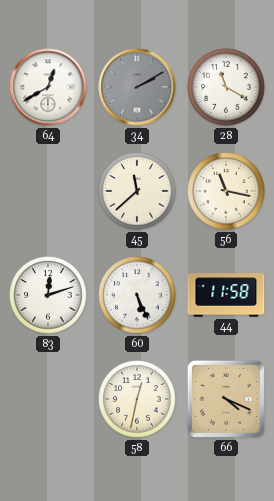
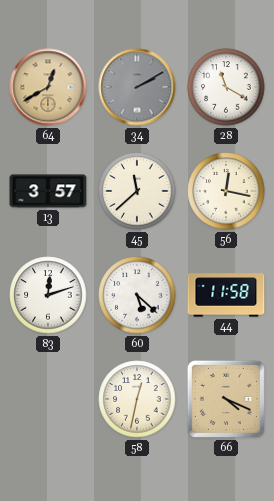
64 dial: white -> champagne
13: none -> 3:57
56: 11:17 -> 12:17
60: 5:26 -> 5:22
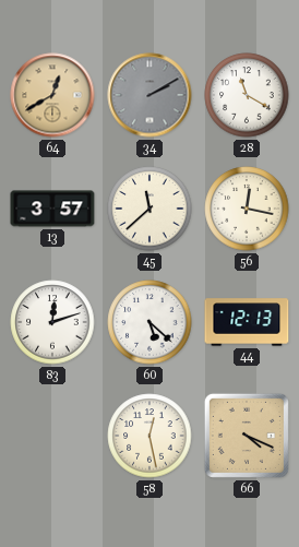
44: 11:58 -> 12:13
58: 12:32 -> 12:28
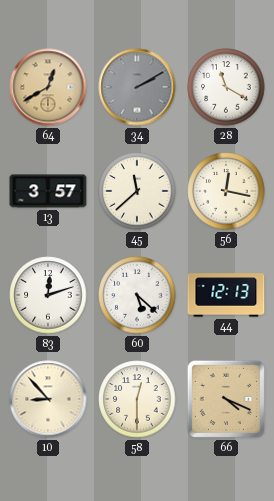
10: none -> 8:53
58: 12:28 -> 12:30
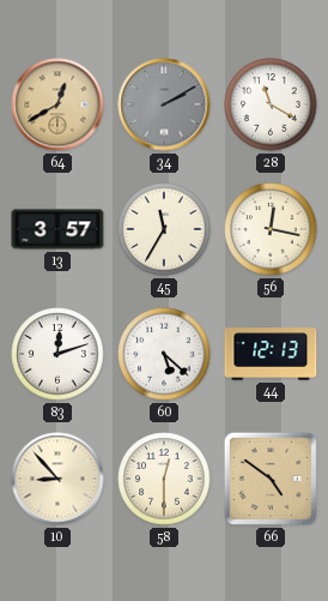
45: 11:38 -> 11:35
66: 4:19 -> 4:51
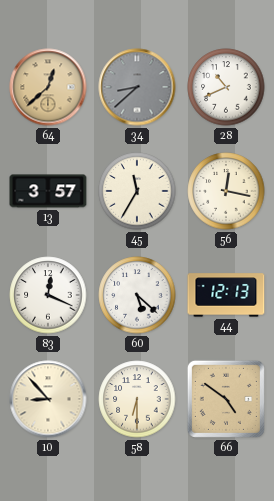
64: 12:40 -> 12:38
34: 2:10 -> 8:38
28: 11:20 -> 10:41
83: 12:12 -> 12:19
58: 12:30 -> 6:30
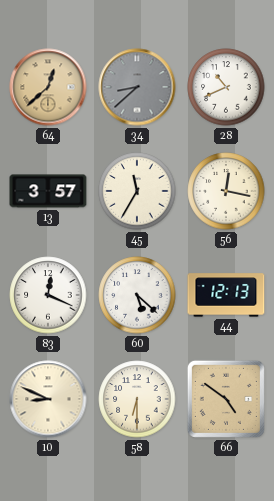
10: 8:53 -> 8:49
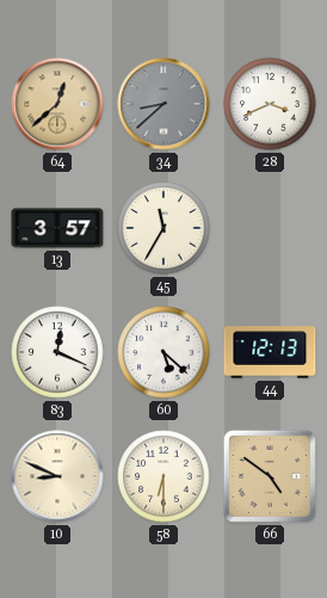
28: 10:41 -> 3:41
56: 12:17 -> none
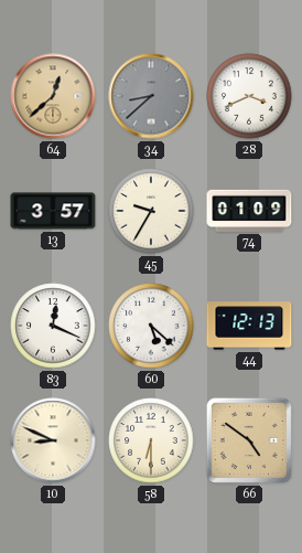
45: 11:35 -> 9:35
74: none -> 01:09
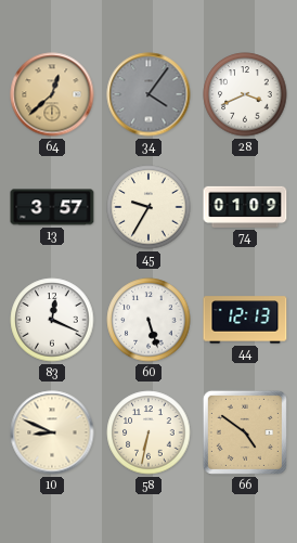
34: 8:38 -> 4:06
60: 5:22 -> 5:27
58: 6:30 -> 6:32
